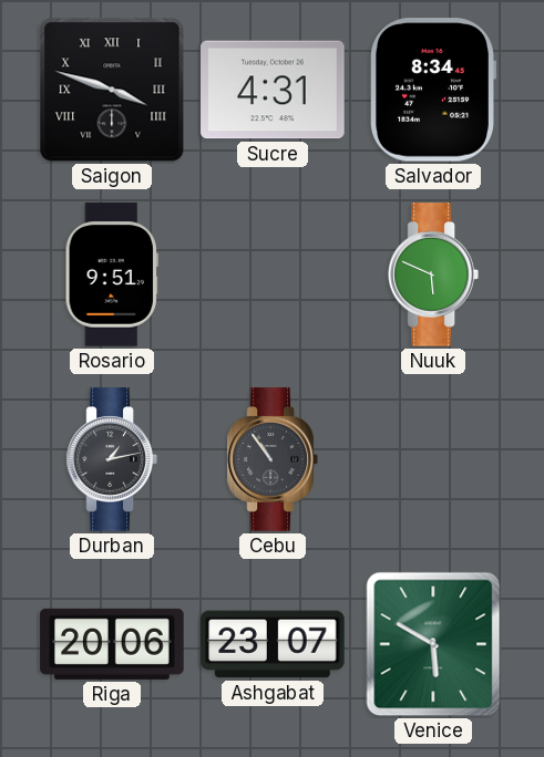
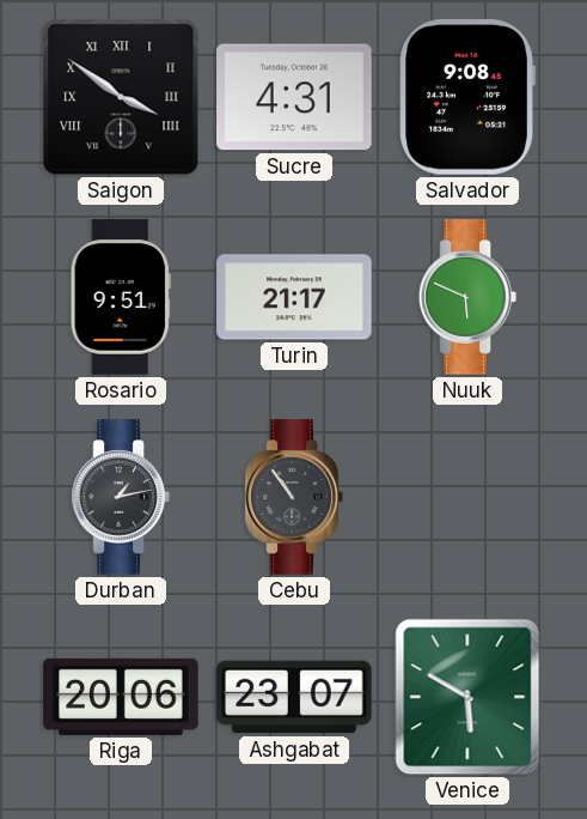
Saigon: 3:48 -> 3:51
Salvador: 8:34 -> 9:08
Turin: none -> 21:17
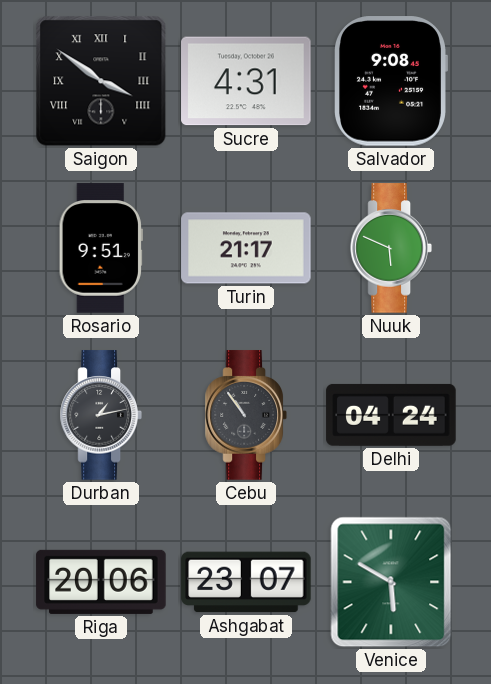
Delhi: none -> 04:24
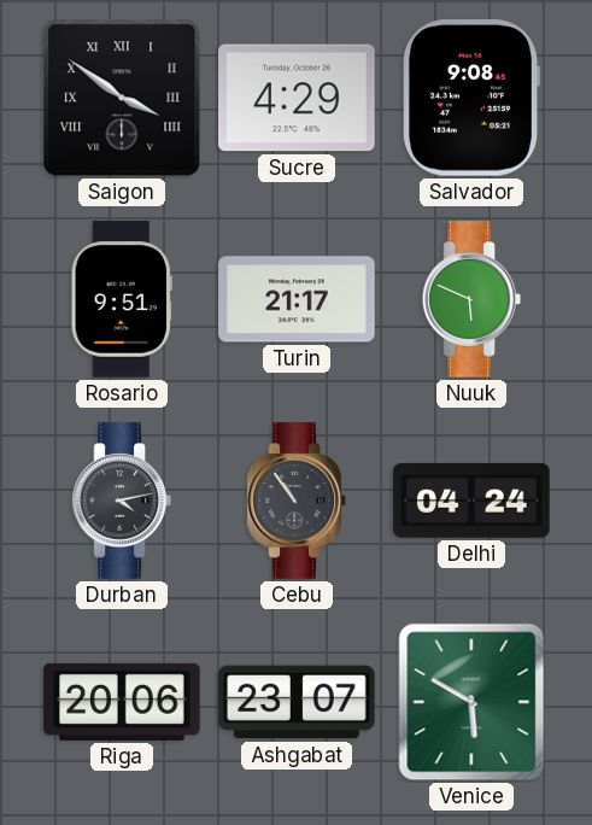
Sucre: 4:31 -> 4:29
Durban: 1:13 -> 4:13
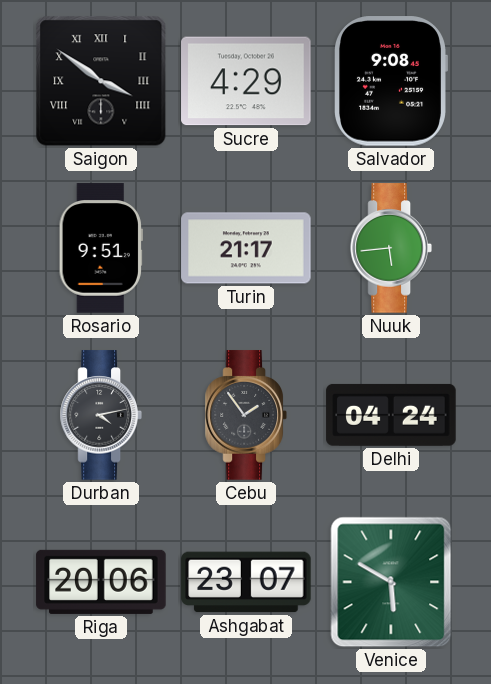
Nuuk: 5:49 -> 5:44
Cebu: 10:54 -> 1:54
